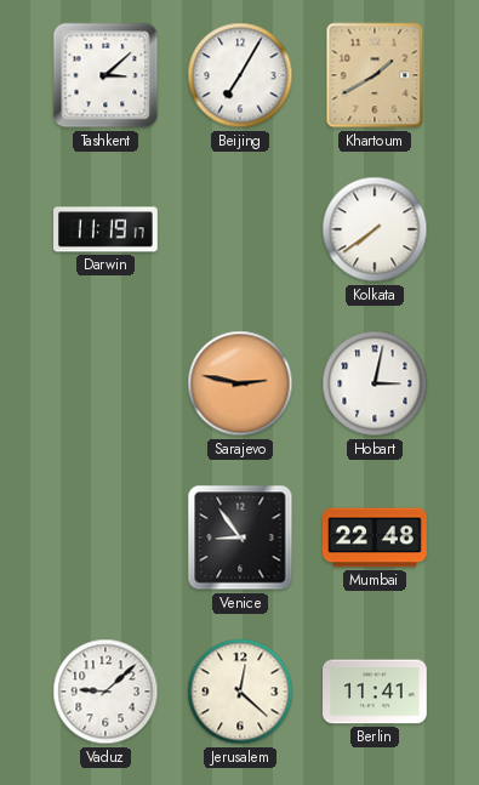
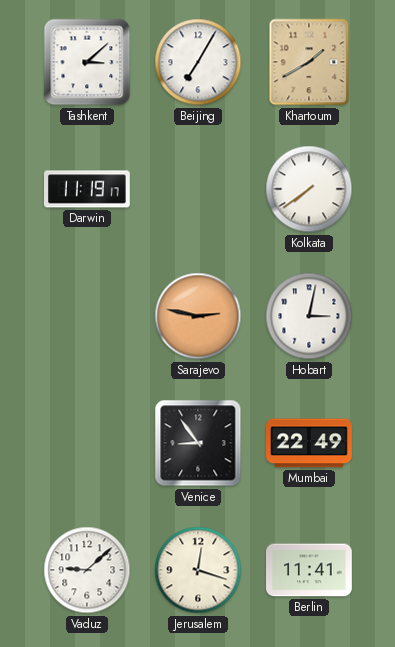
Mumbai: 22:48 -> 22:49
Jerusalem: 12:22 -> 12:18
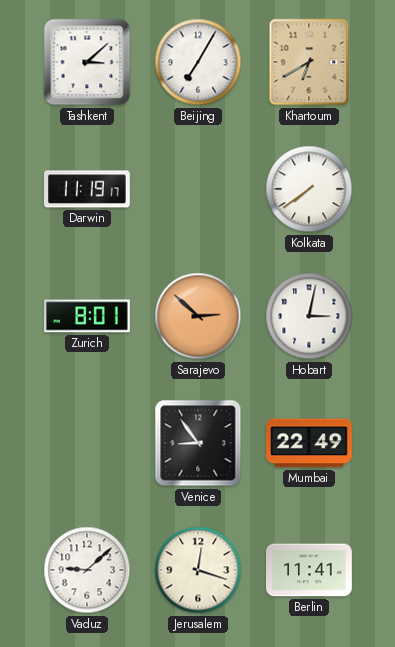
Khartoum: 1:40 -> 6:40
Zurich: none -> 8:01
Sarajevo: 2:47 -> 2:52
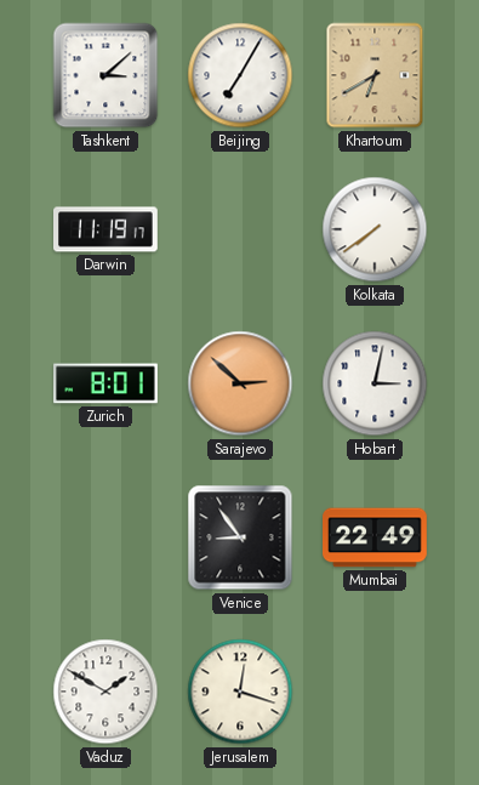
Vaduz: 9:08 -> 1:50
Berlin: 11:41 -> none
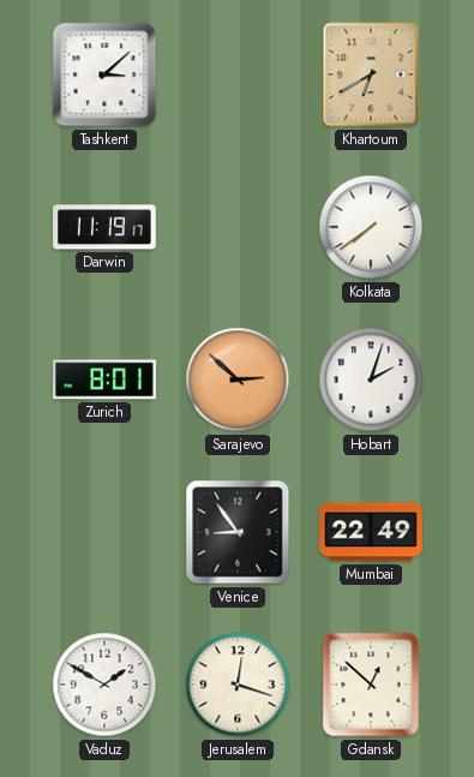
Beijing: 7:05 -> none
Hobart: 3:02 -> 2:03
Gdansk: none -> 12:52
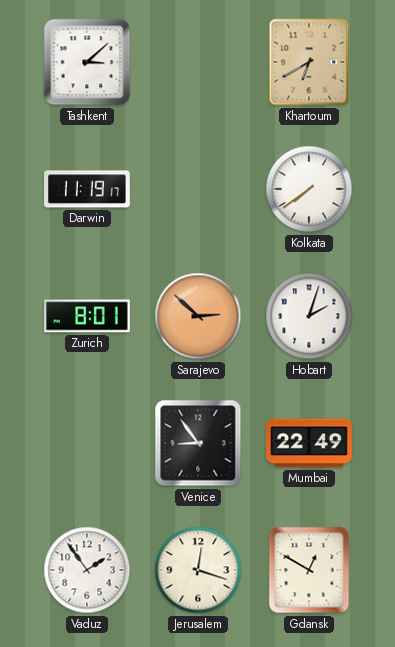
Vaduz: 1:50 -> 1:54
Gdansk: 12:52 -> 12:50
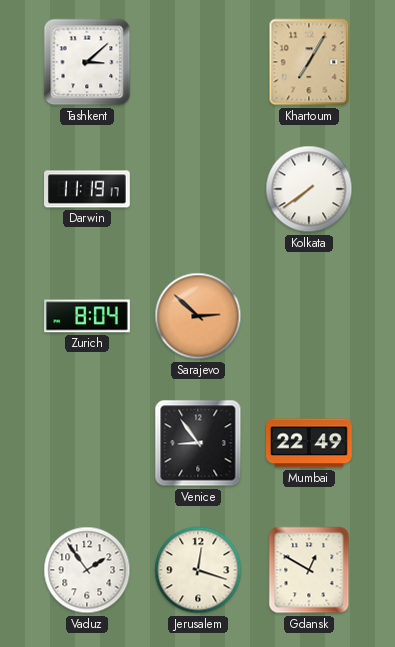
Khartoum: 6:40 -> 7:05
Zurich: 8:01 -> 8:04
Hobart: 2:03 -> none
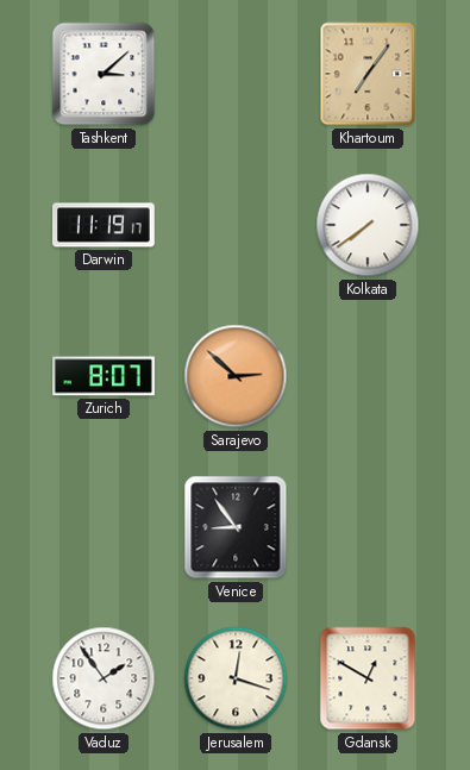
Khartoum: 7:05 -> 7:06
Zurich: 8:04 -> 8:07
Mumbai: 22:49 -> none
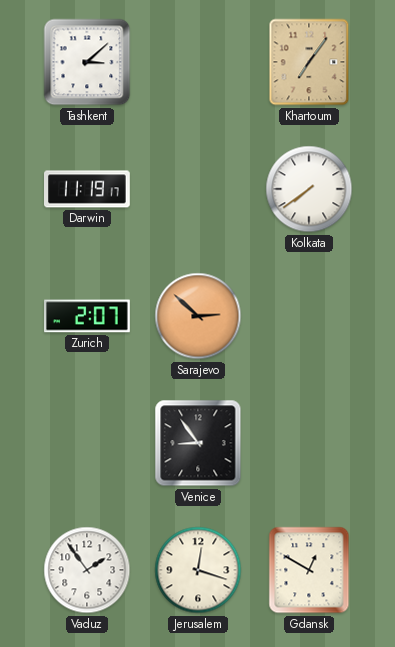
Zurich: 8:07 -> 2:07
